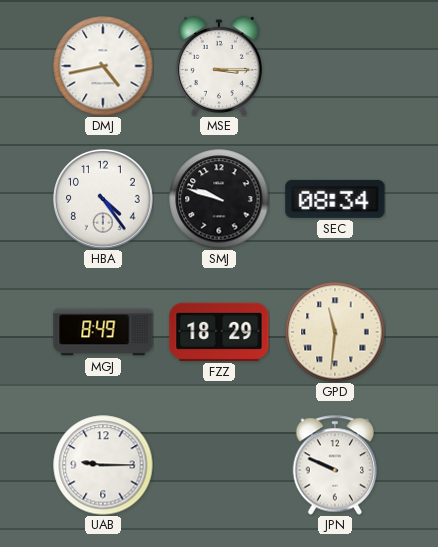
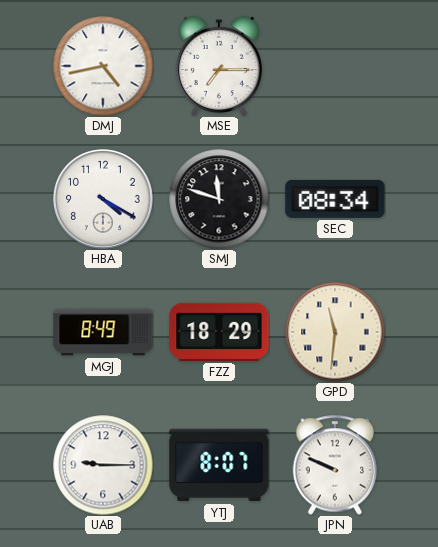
MSE: 3:15 -> 7:15
HBA: 4:24 -> 4:20
SMJ: 9:48 -> 11:48
YTJ: none -> 8:07
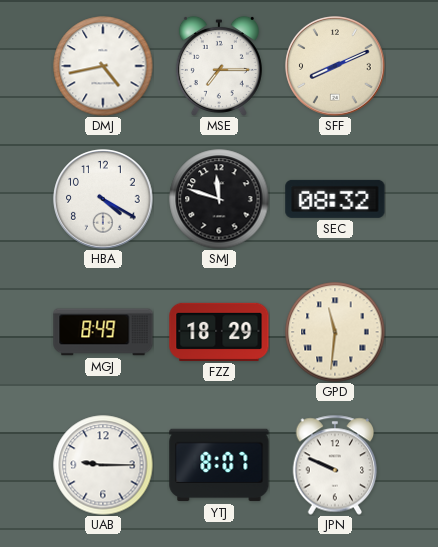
SFF: none -> 8:11
SEC: 08:34 -> 08:32
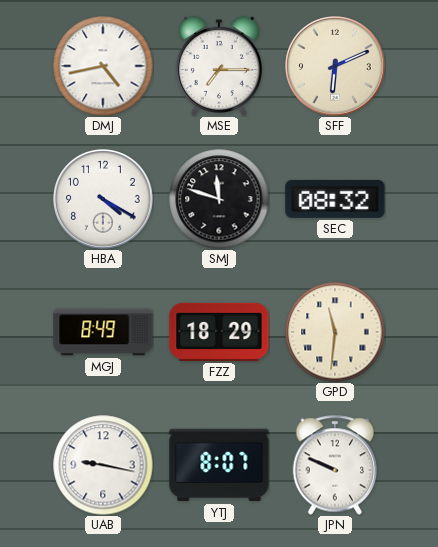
SFF: 8:11 -> 6:11
UAB: 9:15 -> 9:17
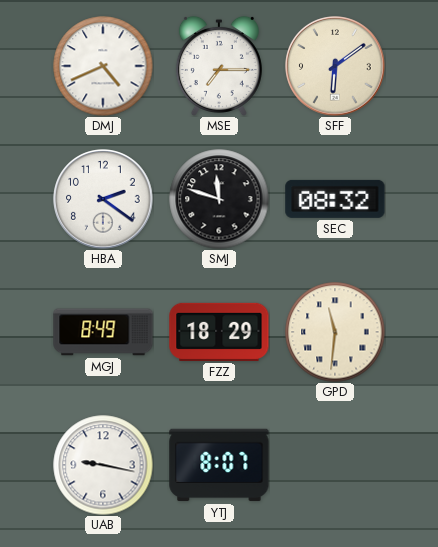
DMJ: 4:43 -> 4:41
SFF: 6:11 -> 6:09
HBA: 4:20 -> 2:21
JPN: 9:49 -> none
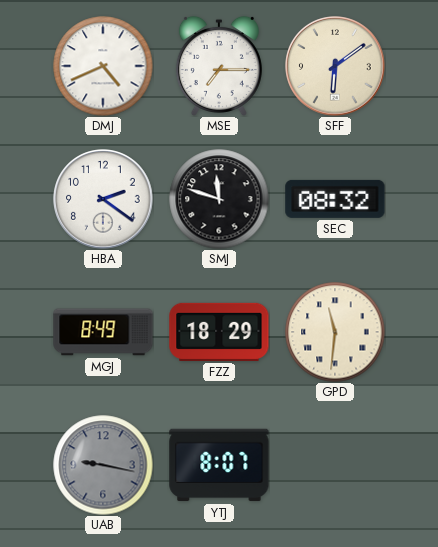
UAB dial: white -> grey
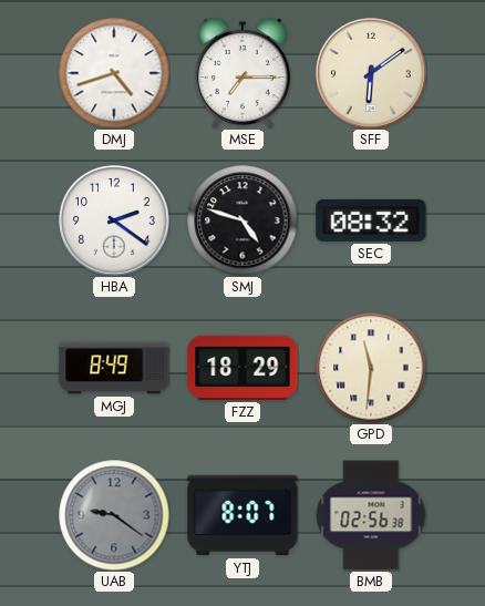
DMJ: 4:41 -> 4:42
SMJ: 11:48 -> 4:48
UAB: 9:17 -> 9:21
BMB: none -> 02:56
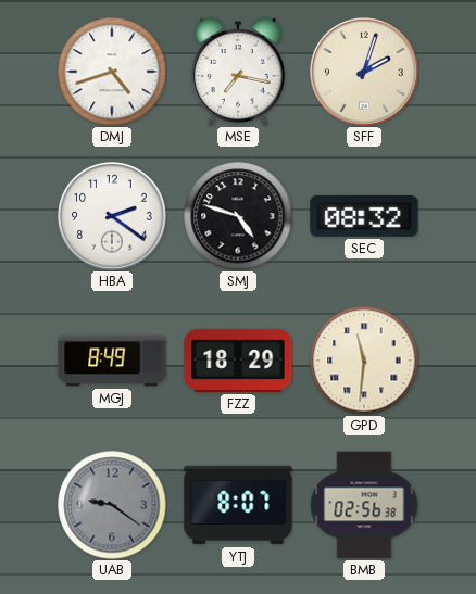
MSE: 7:15 -> 7:17
SFF: 6:09 -> 2:03
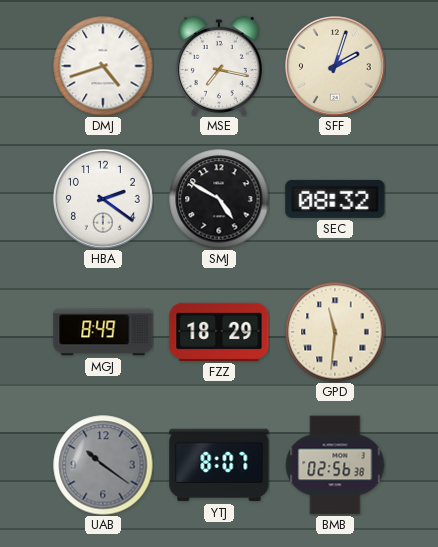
SMJ: 4:48 -> 4:50
UAB: 9:21 -> 10:21
